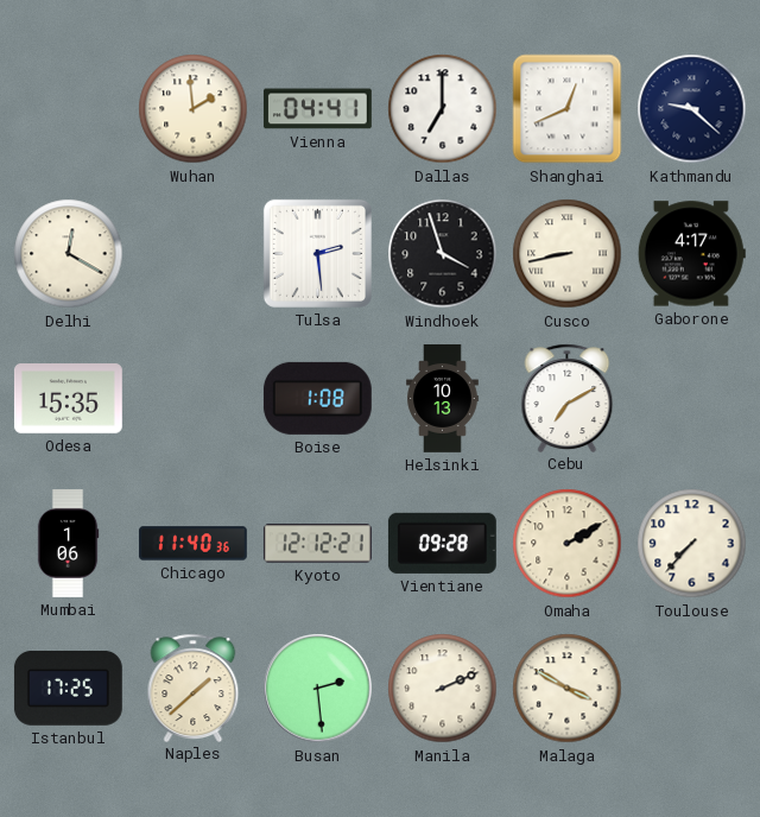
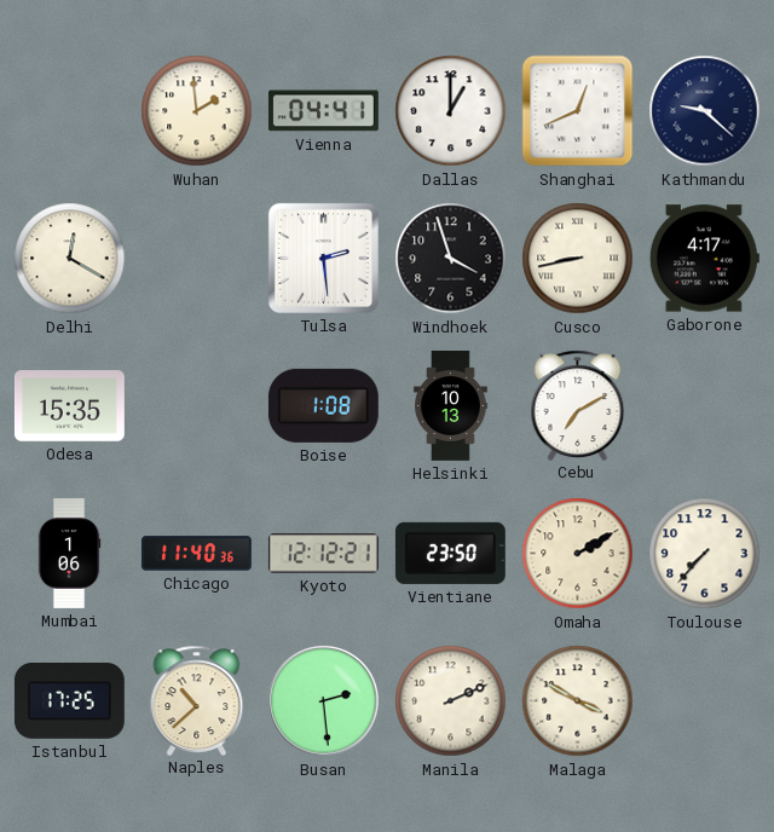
Dallas: 7:00 -> 1:00
Vientiane: 09:28 -> 23:50
Naples: 1:38 -> 10:38
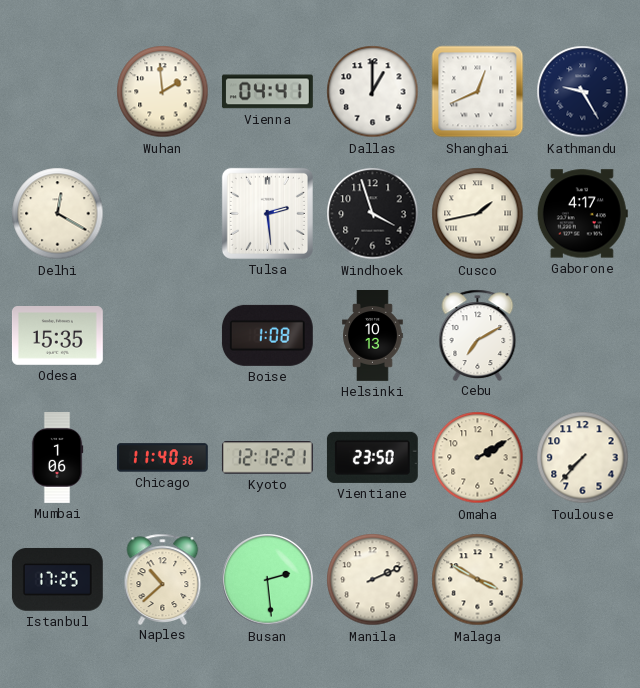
Kathmandu: 9:22 -> 9:25
Cusco: 8:43 -> 1:43
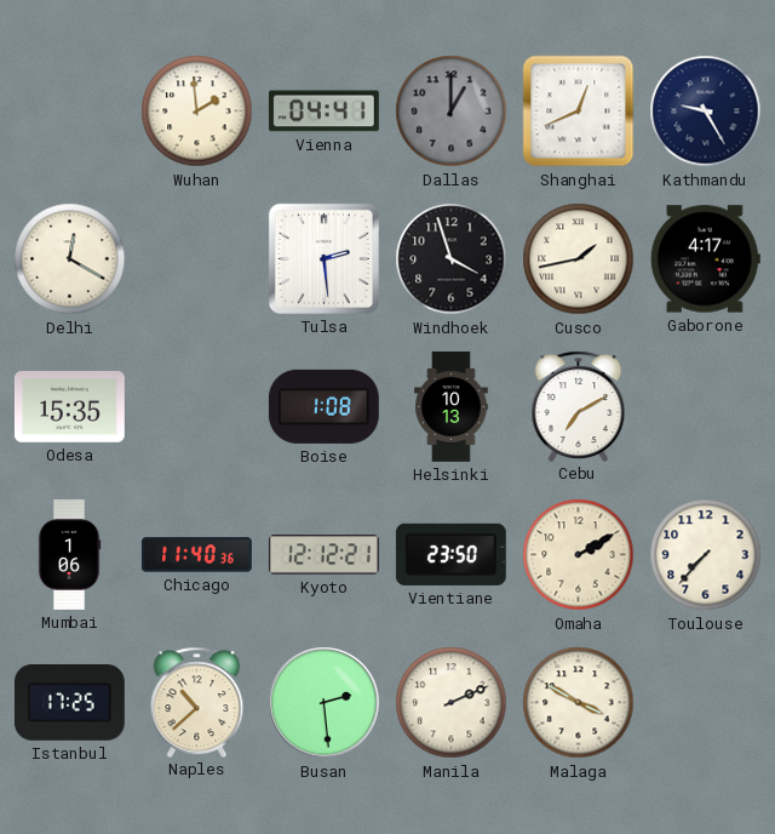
Dallas dial: white -> grey
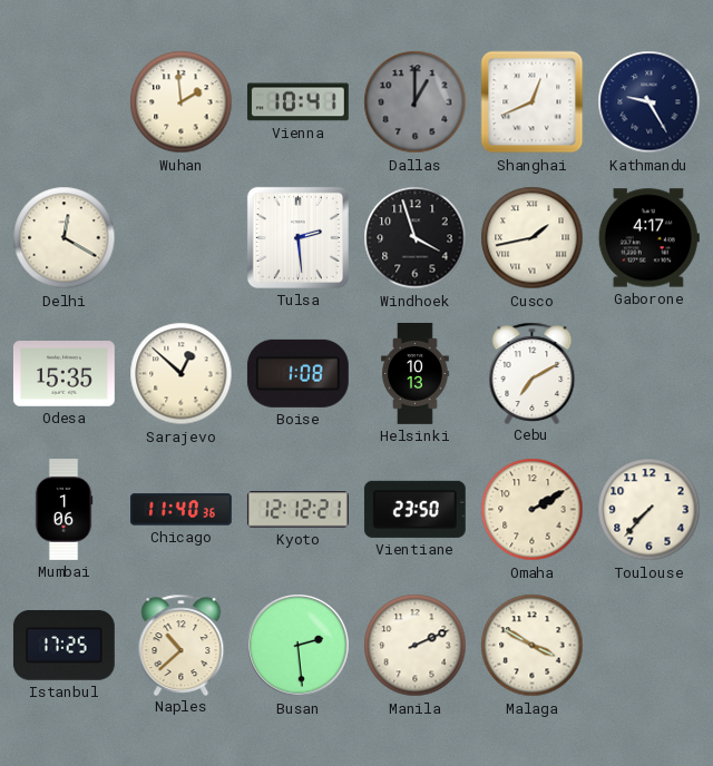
Vienna: 04:41 -> 10:41
Sarajevo: none -> 12:52
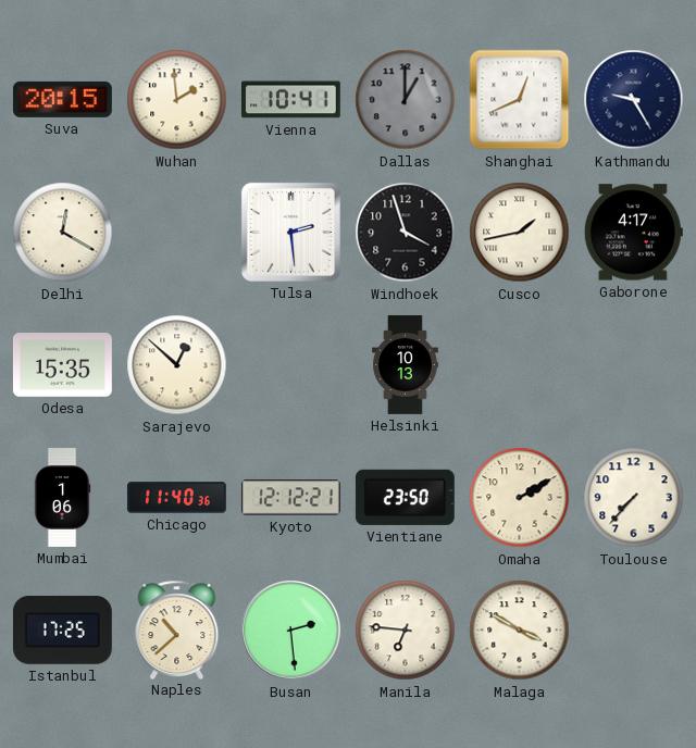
Suva: none -> 20:15
Boise: 1:08 -> none
Cebu: 7:10 -> none
Manila: 2:11 -> 6:46
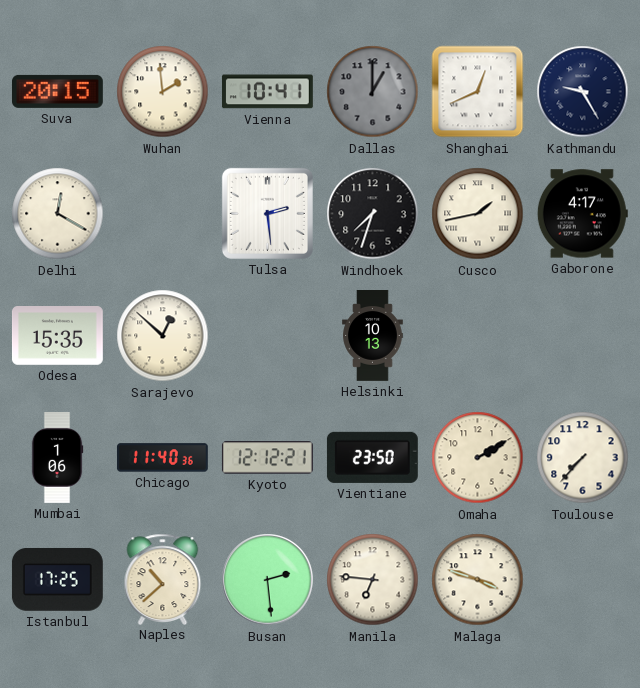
Windhoek: 3:57 -> 7:33
Malaga: 3:50 -> 3:48
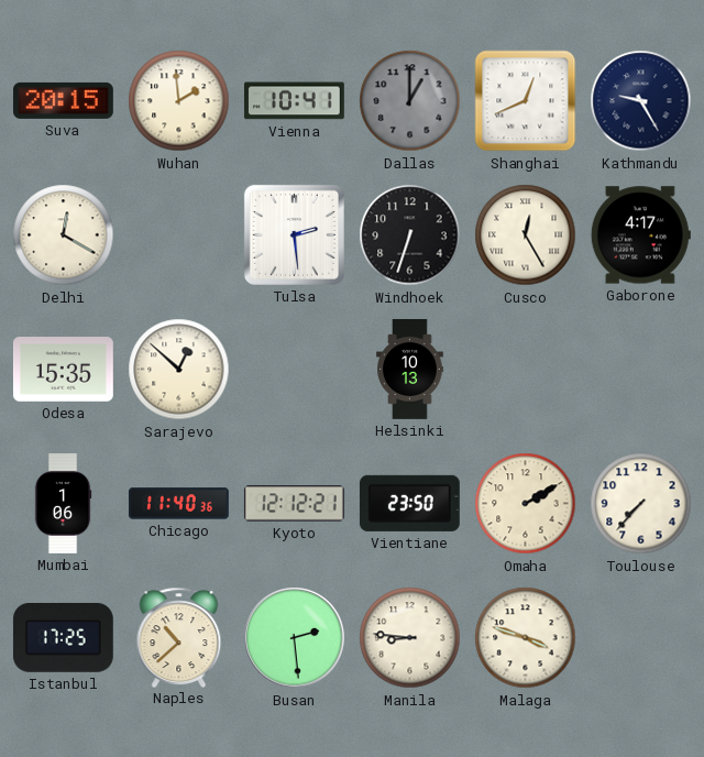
Windhoek: 7:33 -> 6:33
Cusco: 1:43 -> 12:25
Manila: 6:46 -> 8:46
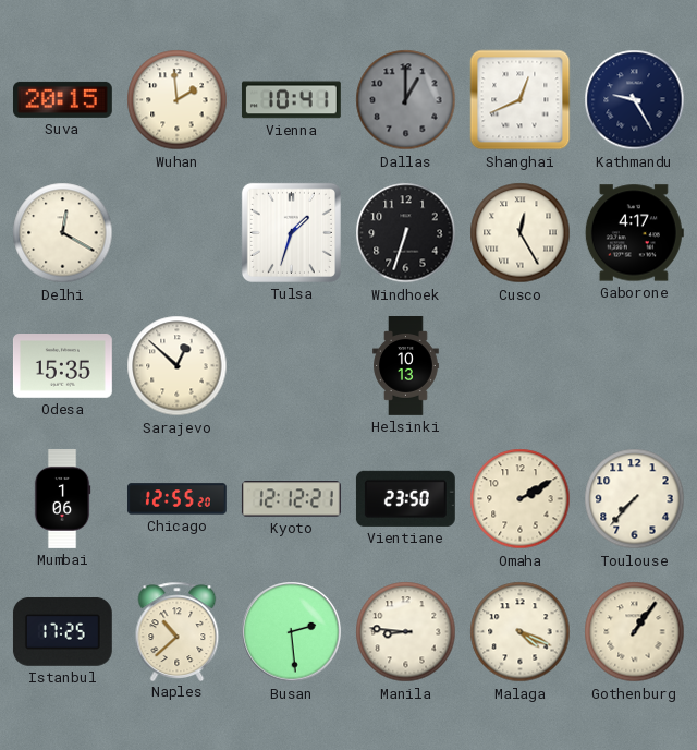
Tulsa: 2:29 -> 1:33
Chicago: 11:40 -> 12:55
Malaga: 3:48 -> 4:19
Gothenburg: none -> 1:06
